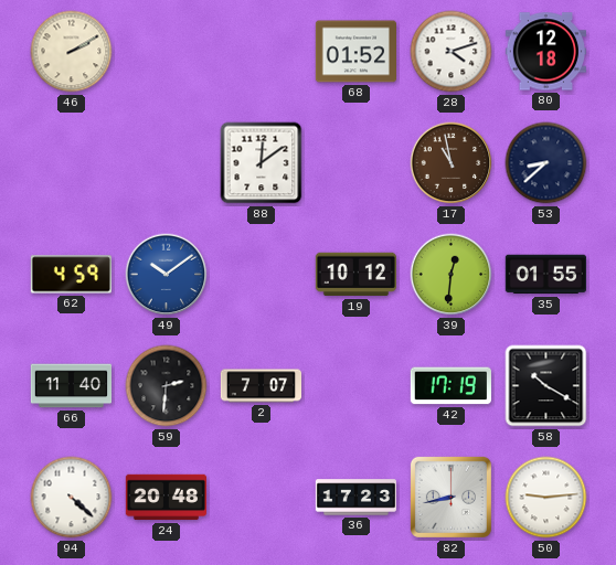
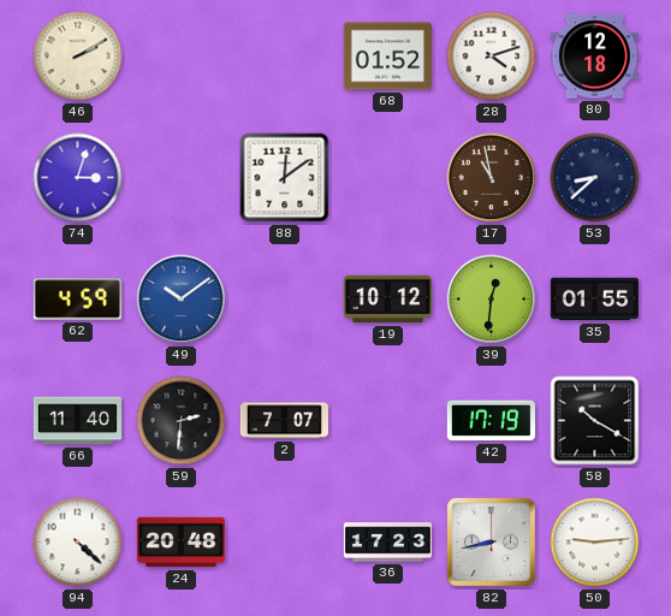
74: none -> 3:03
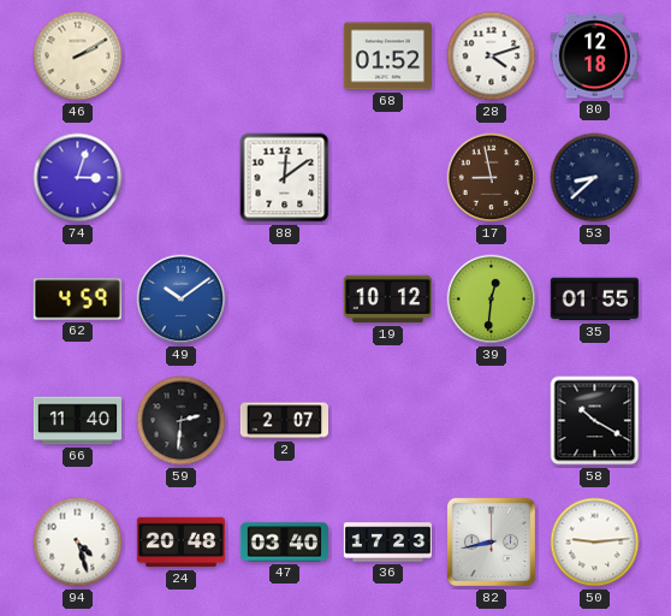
17: 10:58 -> 8:58
2: 7:07 -> 2:07
42: 17:19 -> none
94: 4:22 -> 4:27
47: none -> 03:40
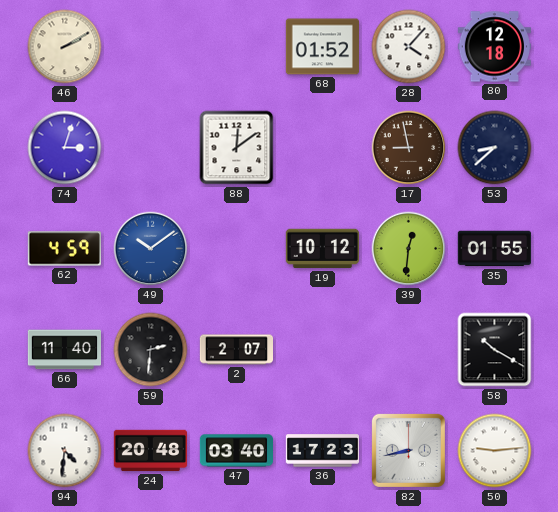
28: 4:12 -> 4:07
94: 4:27 -> 4:31
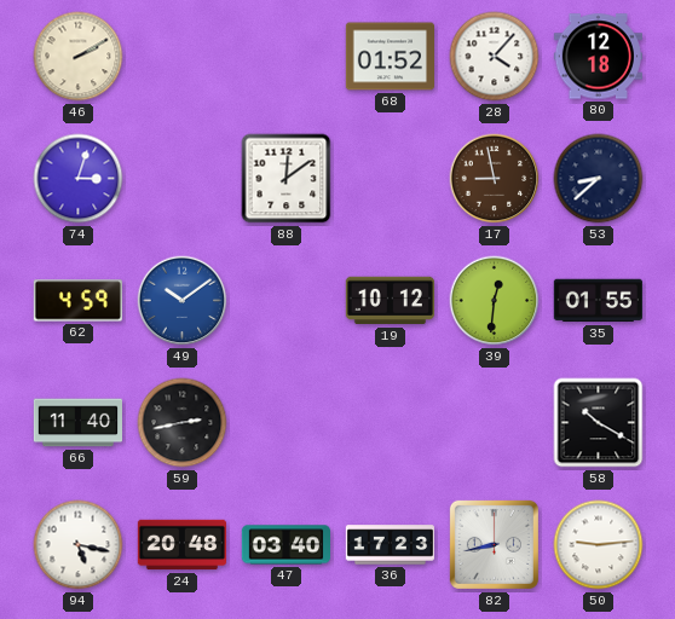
59: 2:31 -> 2:43
2: 2:07 -> none
94: 4:31 -> 5:17
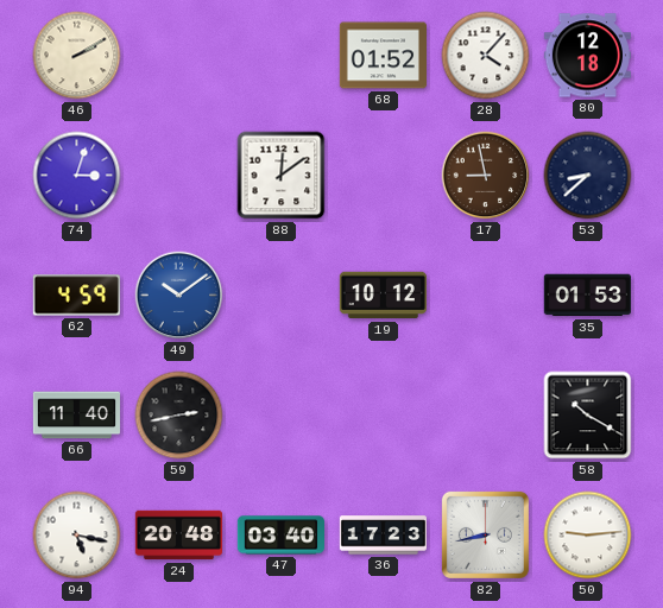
39: 12:31 -> none
35: 01:55 -> 01:53
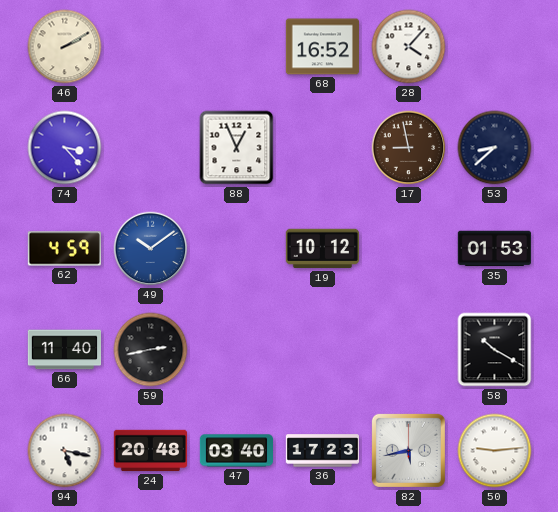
68: 01:52 -> 16:52
80: 12:18 -> none
74: 3:03 -> 3:23
88: 12:09 -> 12:56
82: 8:43 -> 5:43
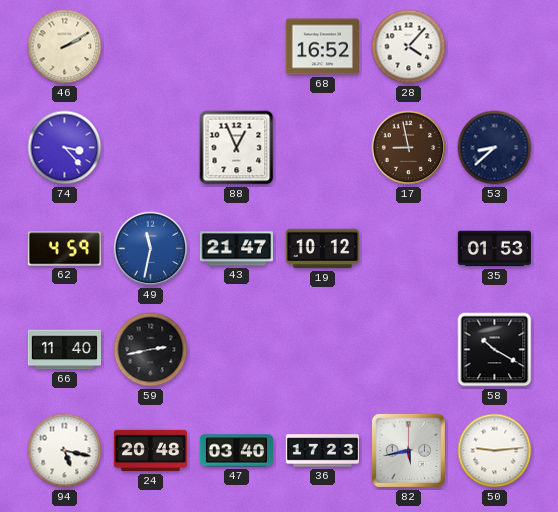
49: 10:09 -> 11:32
43: none -> 21:47
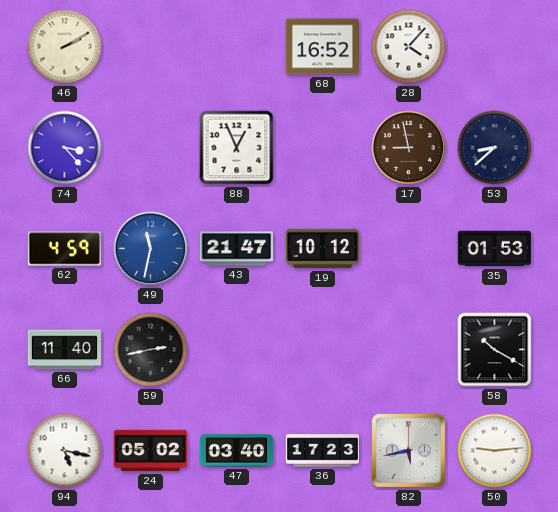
24: 20:48 -> 05:02
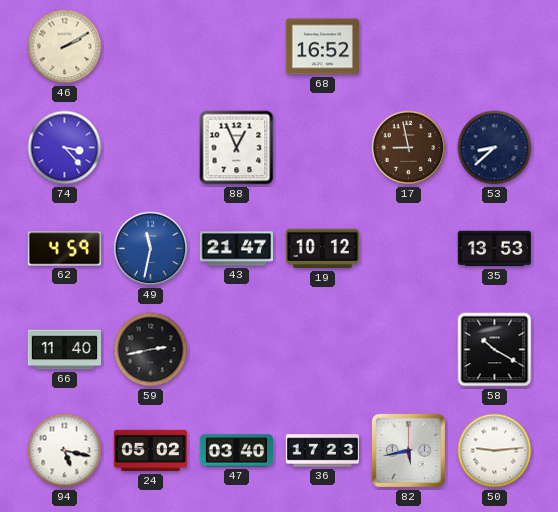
28: 4:07 -> none
35: 01:53 -> 13:53
